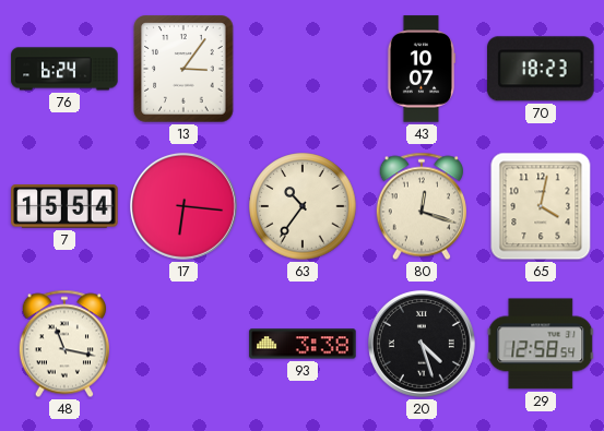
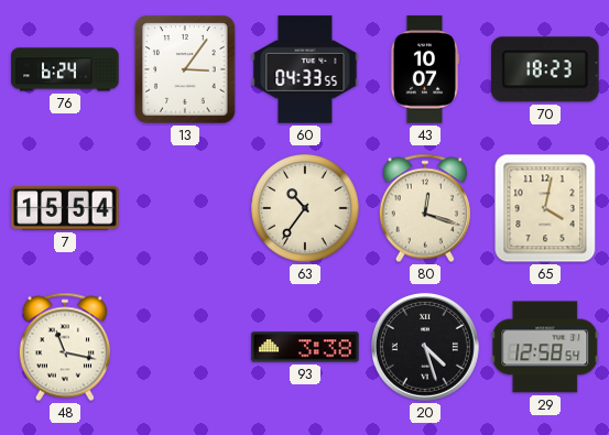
60: none -> 04:33
17: 6:16 -> none
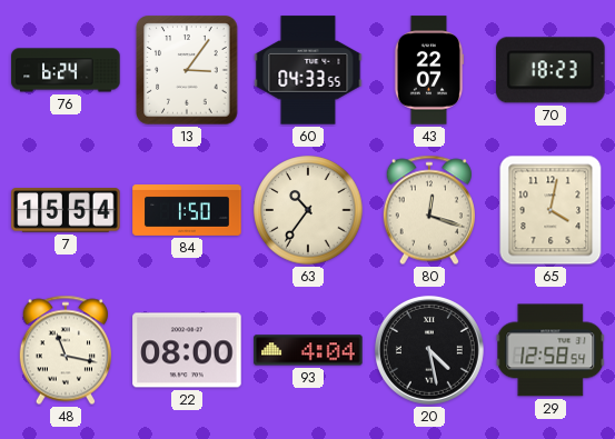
43: 10:07 -> 22:07
84: none -> 1:50
22: none -> 08:00
93: 3:38 -> 4:04
20: 4:27 -> 4:28
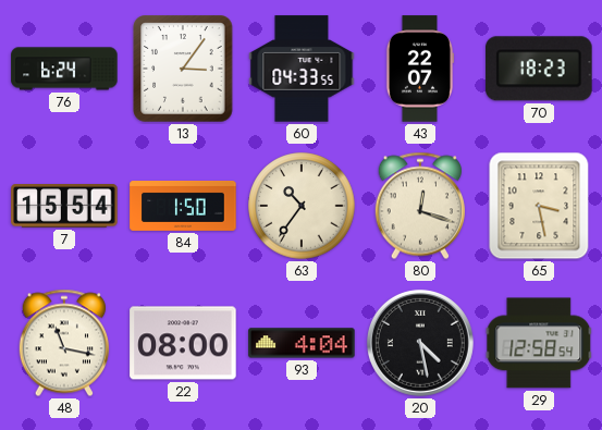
65: 4:02 -> 3:28
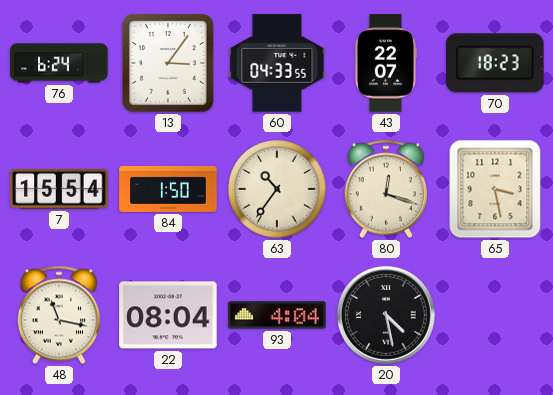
22: 08:00 -> 08:04
29: 12:58 -> none
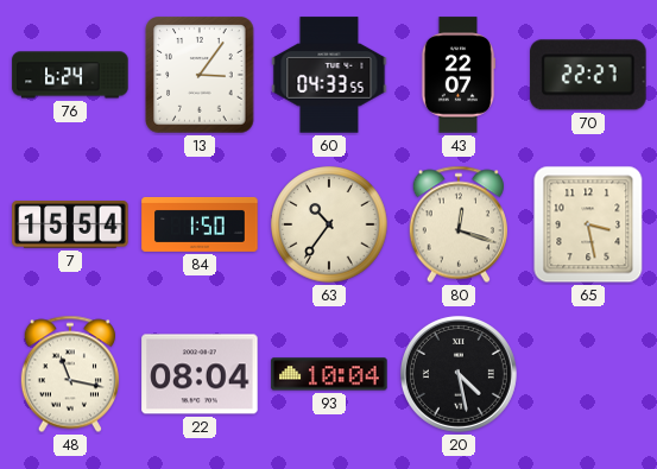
70: 18:23 -> 22:27
93: 4:04 -> 10:04
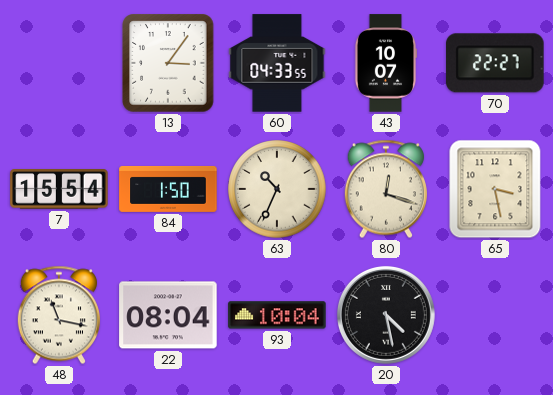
76: 6:24 -> none
43: 22:07 -> 10:07
63: 10:36 -> 10:34
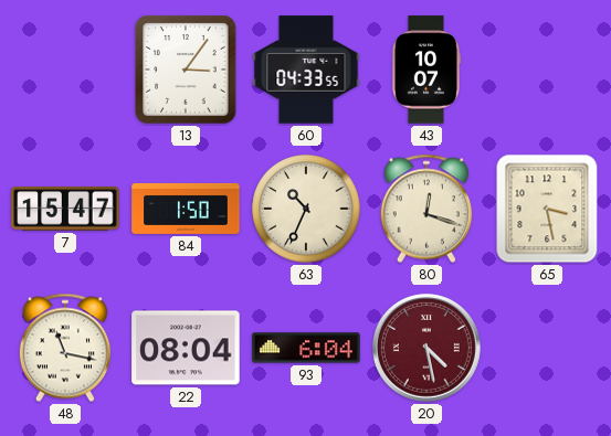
70: 22:27 -> none
7: 15:54 -> 15:47
93: 10:04 -> 6:04
20 dial: black -> burgundy
